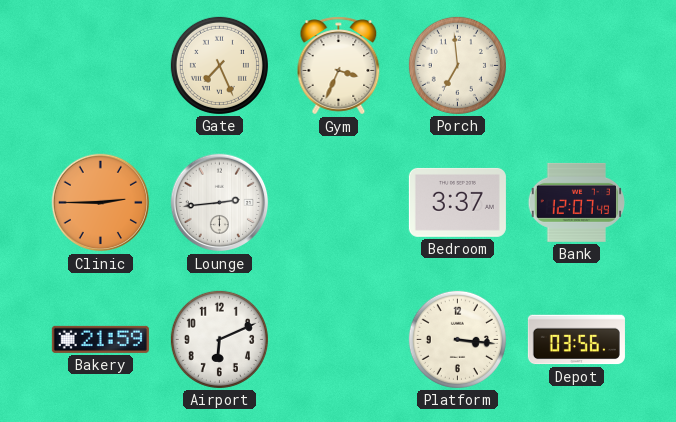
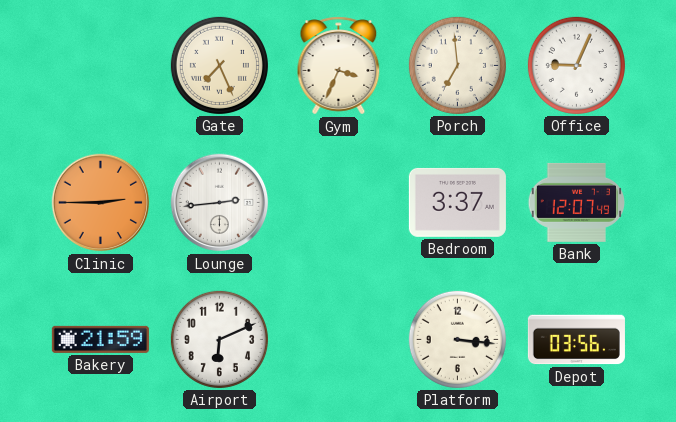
Office: none -> 9:04
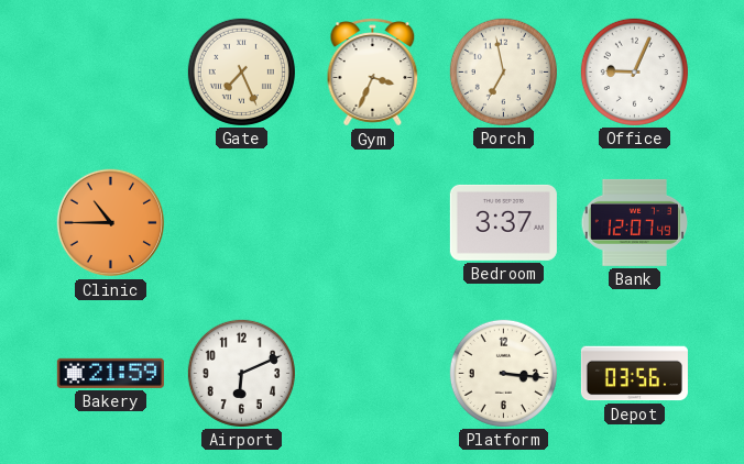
Porch: 6:59 -> 6:58
Clinic: 2:45 -> 10:45
Lounge: 2:44 -> none
